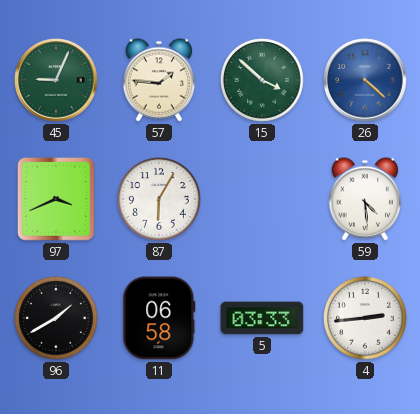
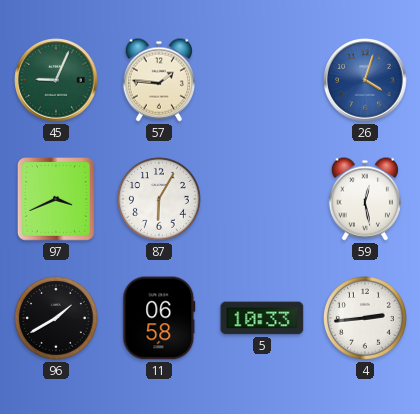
15: 3:52 -> none
26: 4:22 -> 4:03
59: 4:29 -> 12:28
5: 03:33 -> 10:33
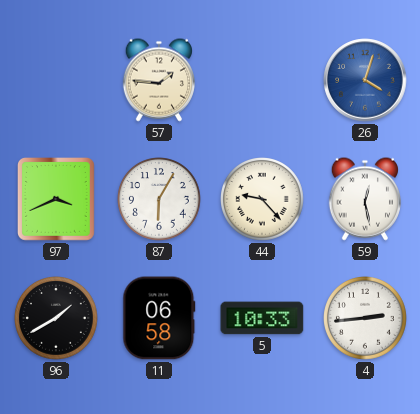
45: 9:04 -> none
44: none -> 9:23
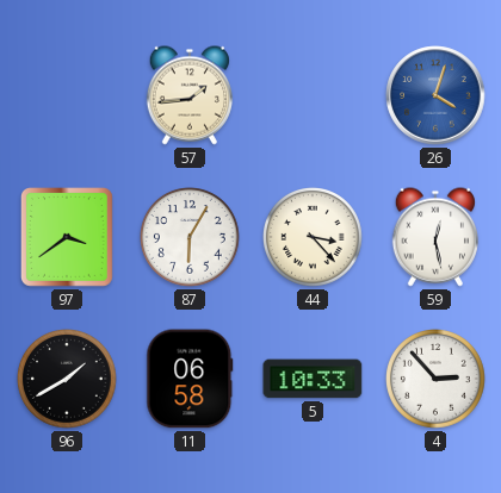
57: 1:46 -> 1:44
97: 3:41 -> 3:39
44: 9:23 -> 3:23
4: 2:44 -> 2:53
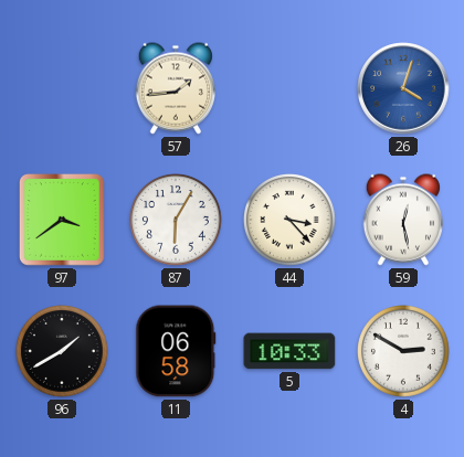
4: 2:53 -> 2:50
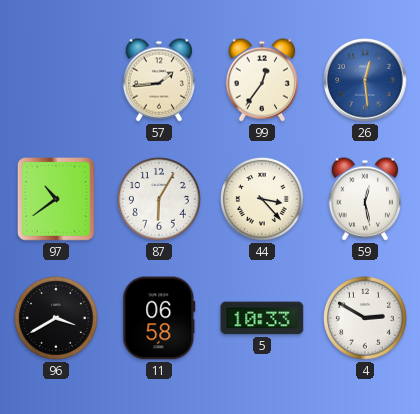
99: none -> 12:36
26: 4:03 -> 12:29
97: 3:39 -> 10:39
96: 1:40 -> 3:40
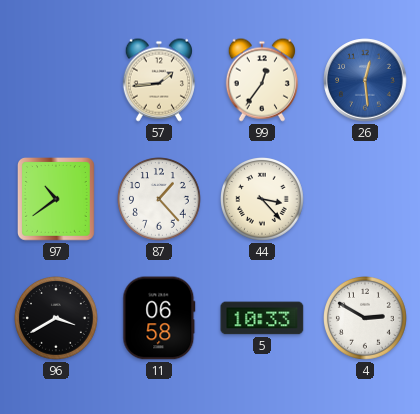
87: 6:05 -> 1:23
59: 12:28 -> none
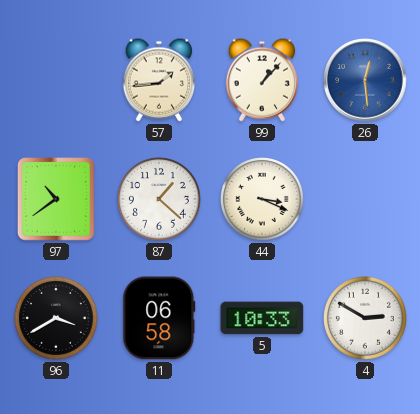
99: 12:36 -> 1:07
87: 1:23 -> 1:22
44: 3:23 -> 3:19
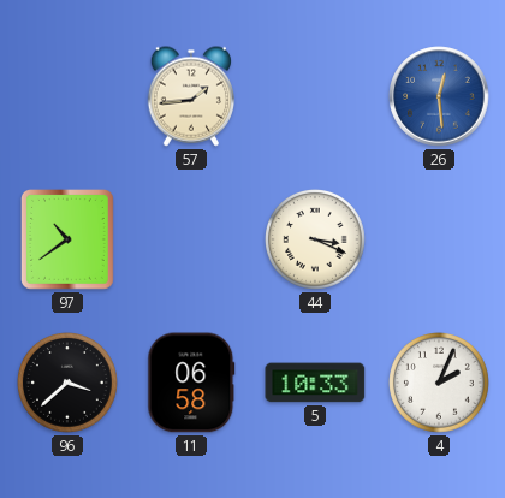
99: 1:07 -> none
87: 1:22 -> none
96: 3:40 -> 3:38
4: 2:50 -> 2:04
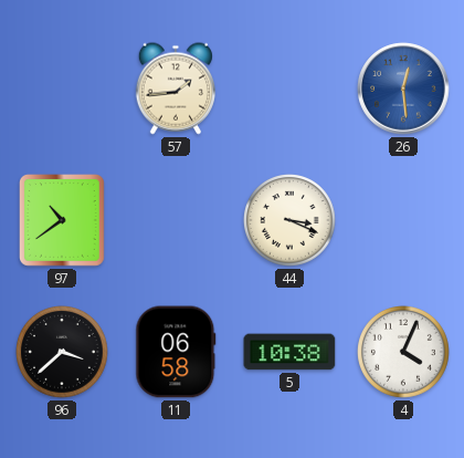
5: 10:33 -> 10:38
4: 2:04 -> 4:04
